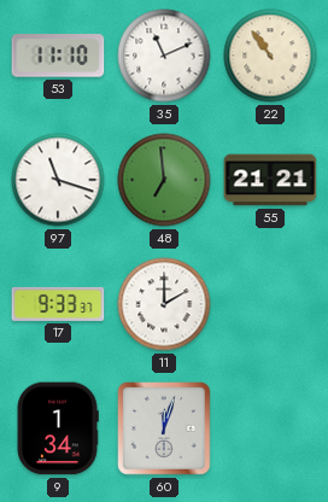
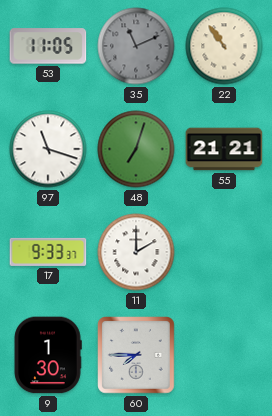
53: 11:10 -> 11:05
35 dial: white -> grey
48: 6:59 -> 7:03
9: 1:34 -> 1:30
60: 12:03 -> 7:45
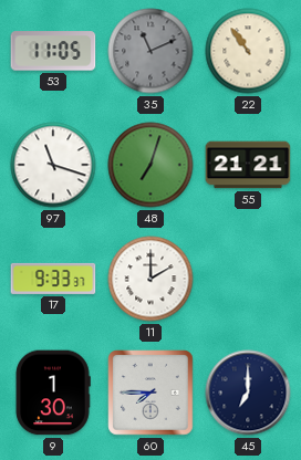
45: none -> 7:00
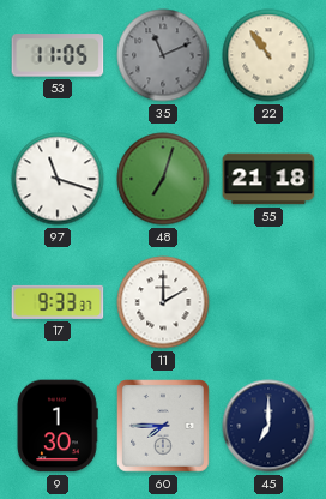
55: 21:21 -> 21:18
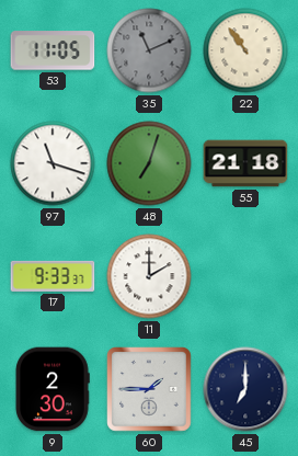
9: 1:30 -> 2:30
60: 7:45 -> 1:45
